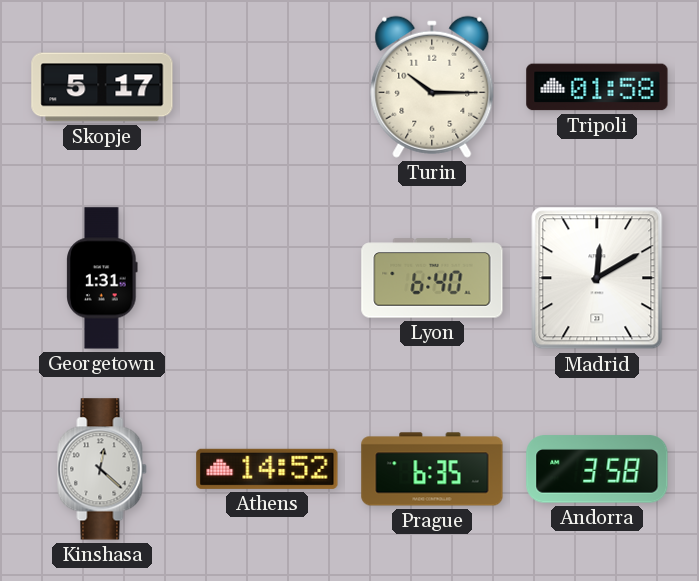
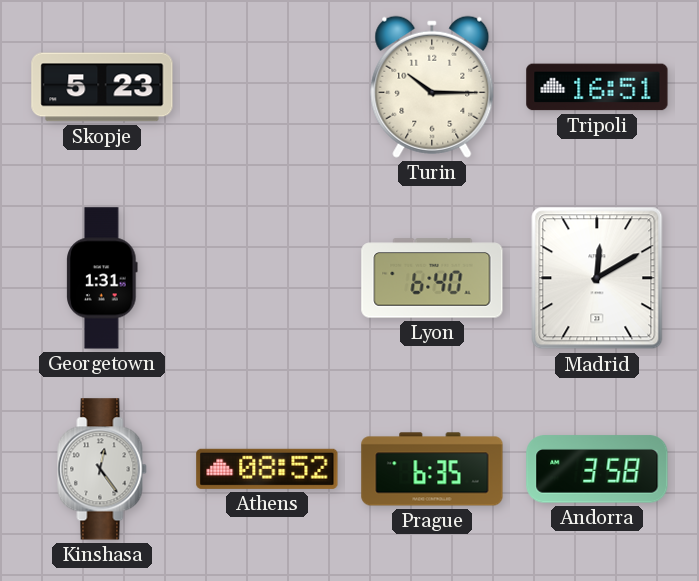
Skopje: 5:17 -> 5:23
Tripoli: 01:58 -> 16:51
Kinshasa: 12:22 -> 12:24
Athens: 14:52 -> 08:52
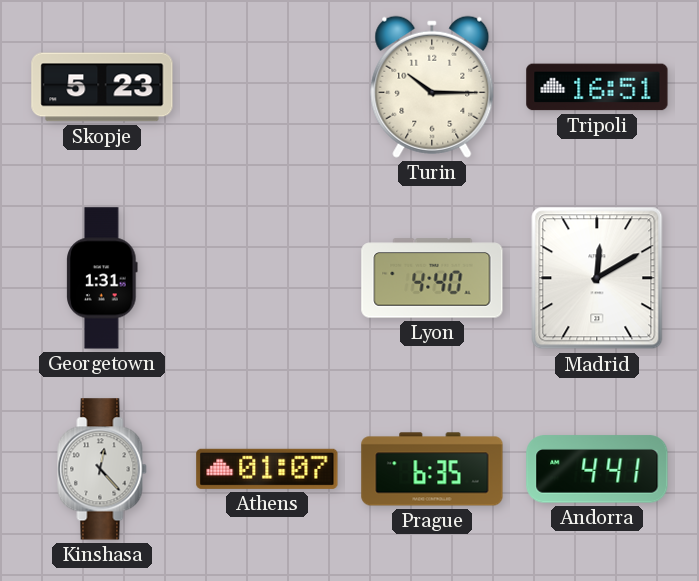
Lyon: 6:40 -> 4:40
Kinshasa: 12:24 -> 12:23
Athens: 08:52 -> 01:07
Andorra: 3:58 -> 4:41
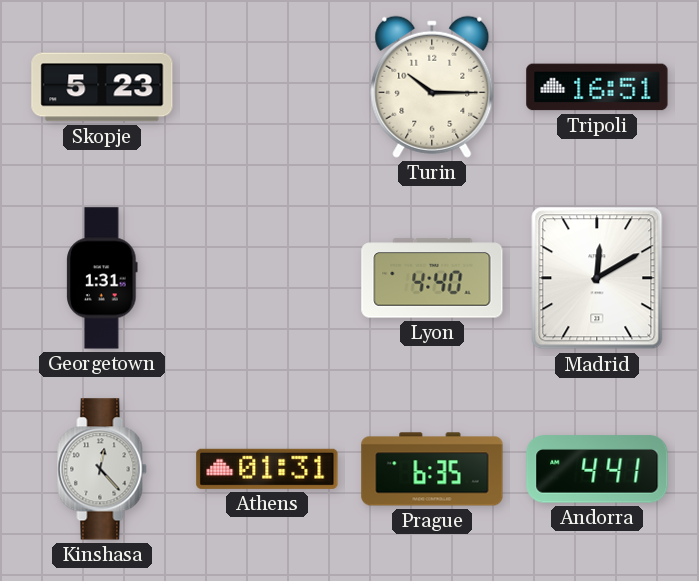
Athens: 01:07 -> 01:31
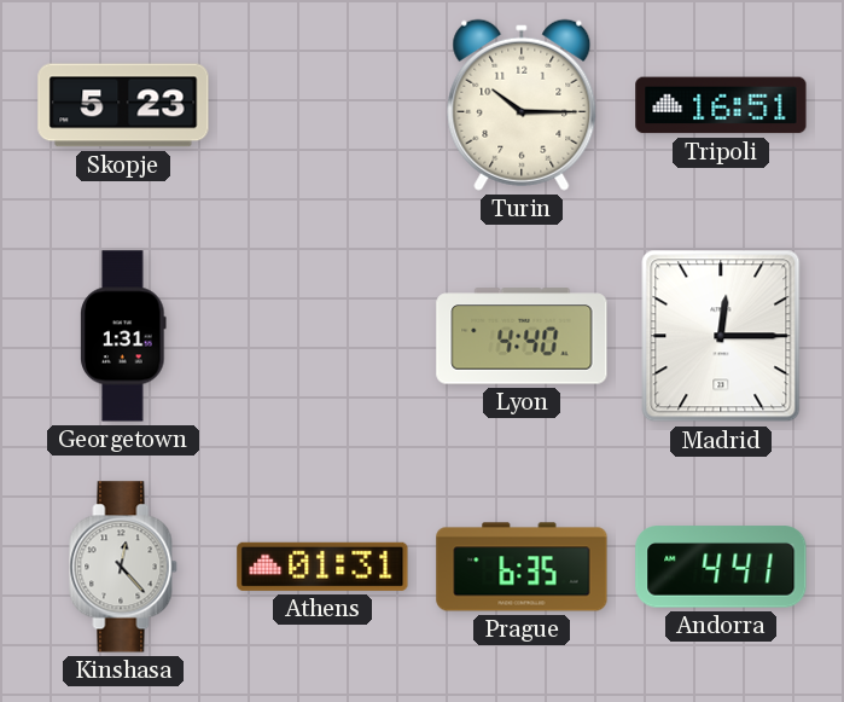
Madrid: 12:10 -> 12:15
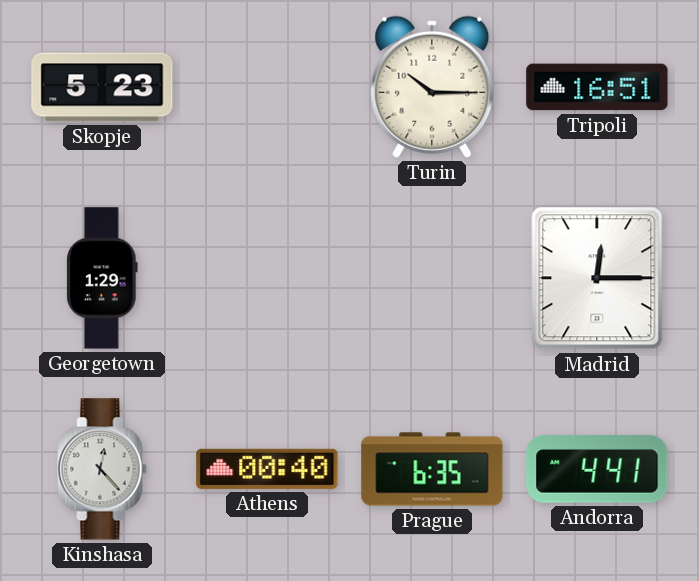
Georgetown: 1:31 -> 1:29
Lyon: 4:40 -> none
Athens: 01:31 -> 00:40
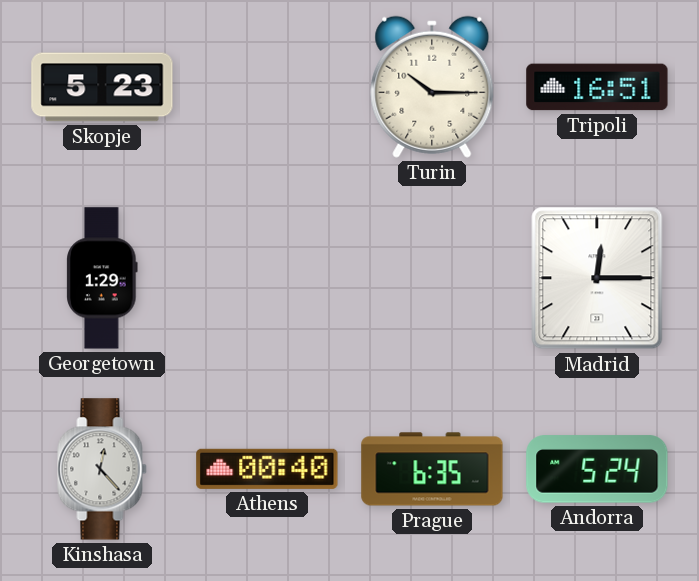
Andorra: 4:41 -> 5:24
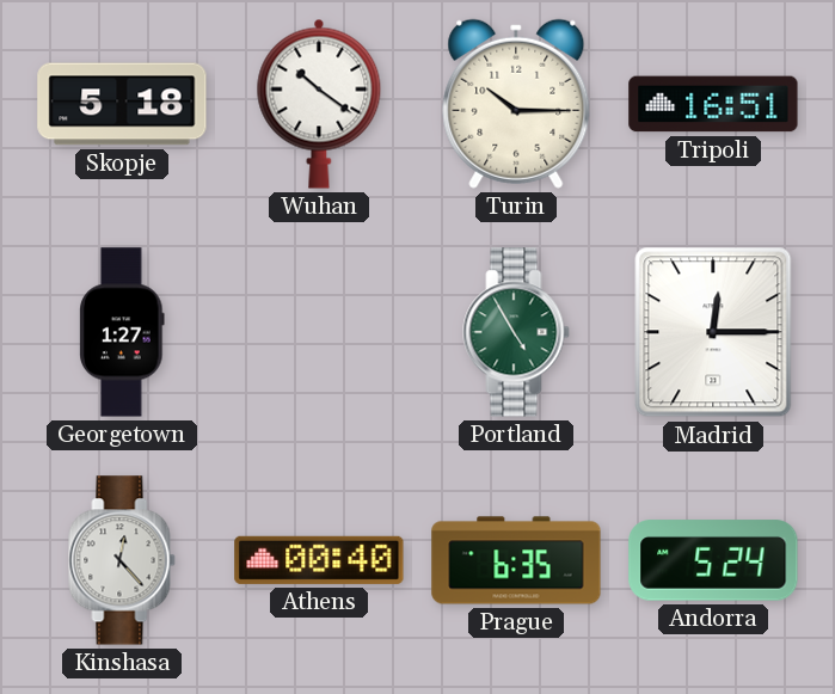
Skopje: 5:23 -> 5:18
Wuhan: none -> 10:21
Georgetown: 1:29 -> 1:27
Portland: none -> 4:55
